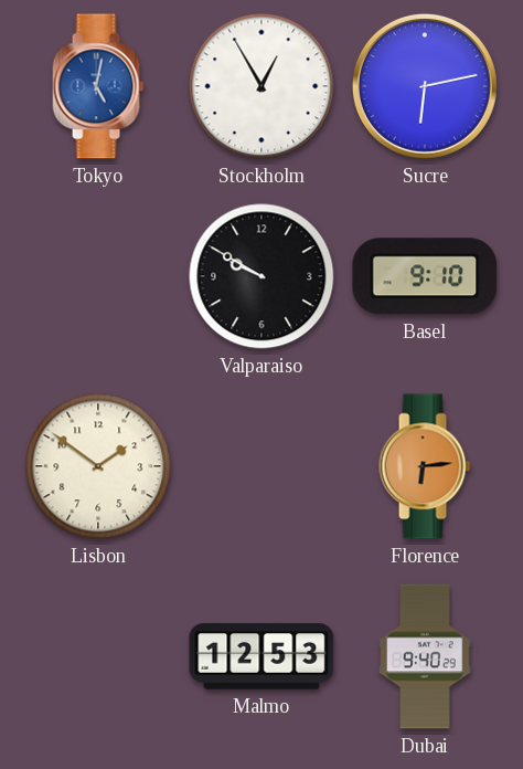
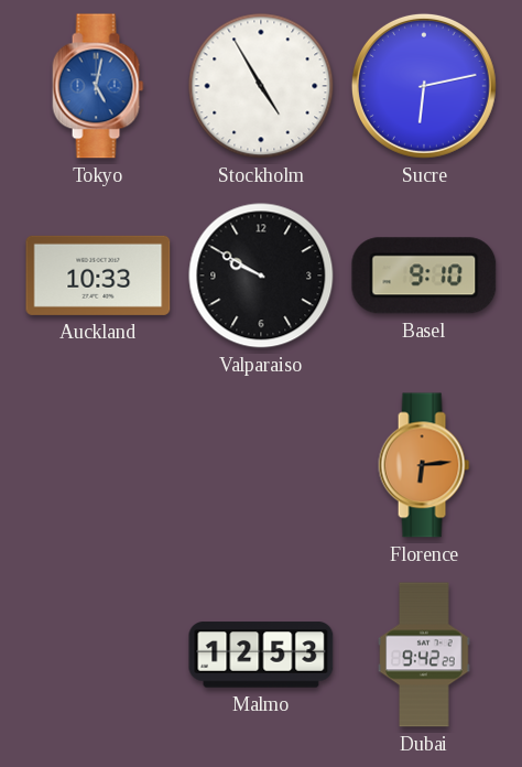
Stockholm: 12:55 -> 4:55
Auckland: none -> 10:33
Lisbon: 1:51 -> none
Dubai: 9:40 -> 9:42
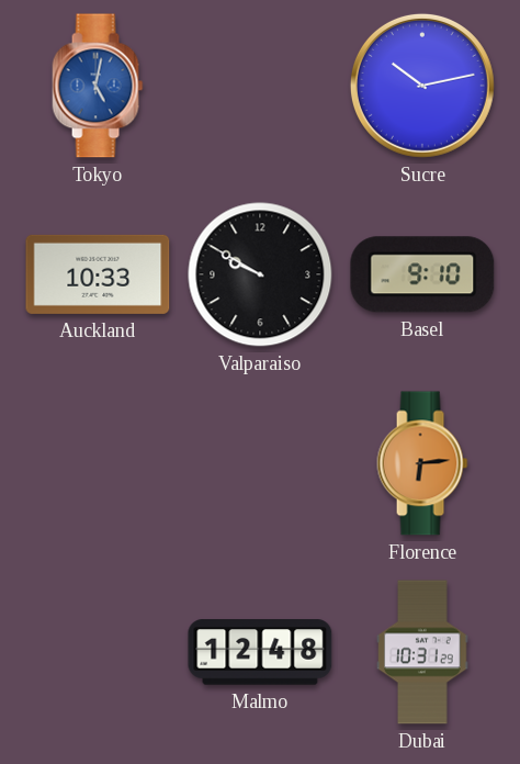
Stockholm: 4:55 -> none
Sucre: 6:13 -> 10:13
Malmo: 12:53 -> 12:48
Dubai: 9:42 -> 10:31
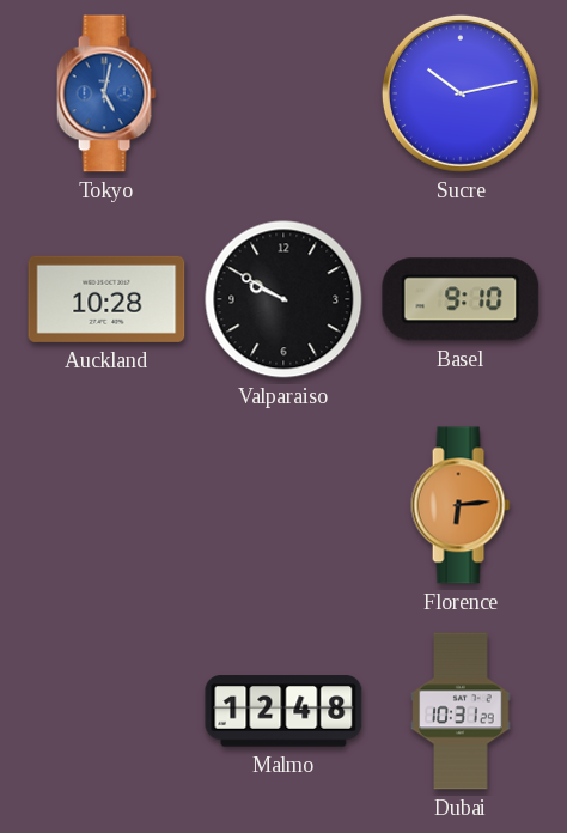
Auckland: 10:33 -> 10:28
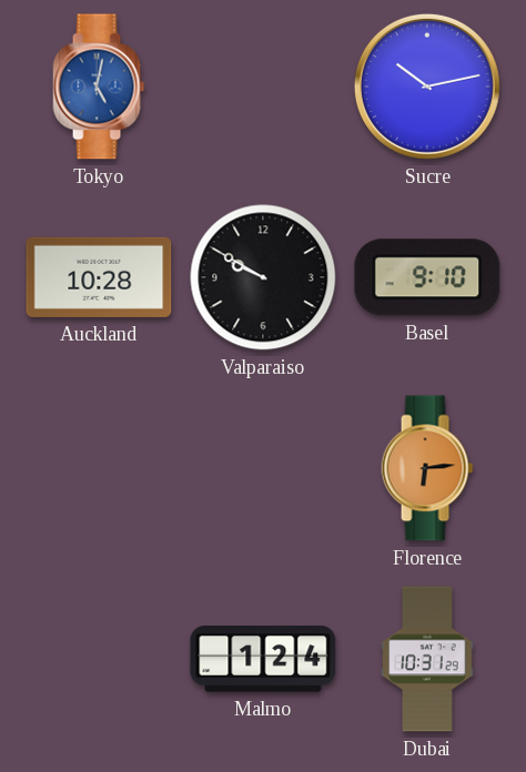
Malmo: 12:48 -> 1:24
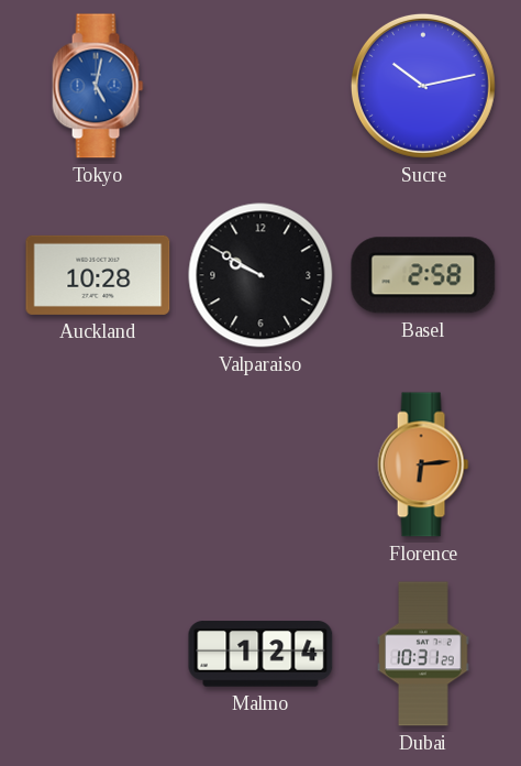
Basel: 9:10 -> 2:58
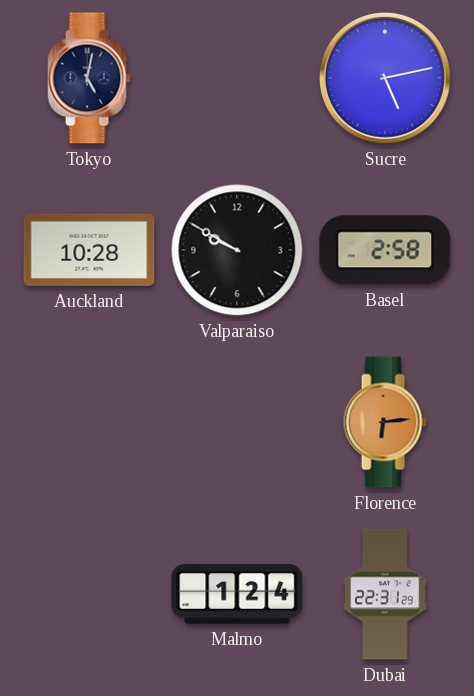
Tokyo dial: blue -> navy
Sucre: 10:13 -> 5:13
Dubai: 10:31 -> 22:31
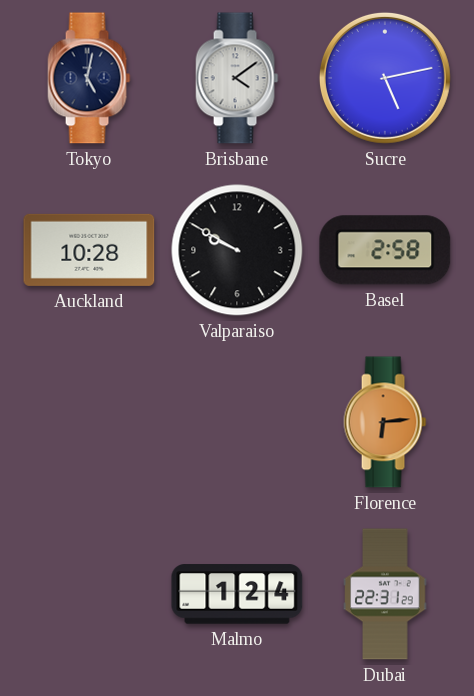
Brisbane: none -> 4:09
